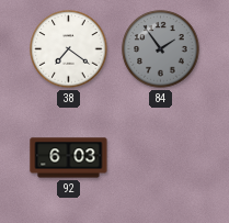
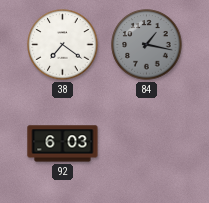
84: 1:54 -> 1:17
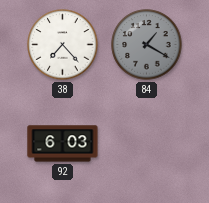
38: 7:21 -> 7:23
84: 1:17 -> 1:20
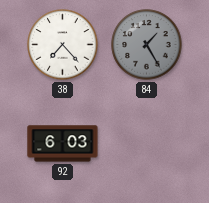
84: 1:20 -> 1:25
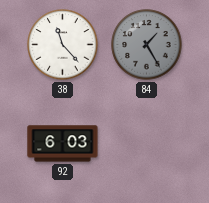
38: 7:23 -> 11:23
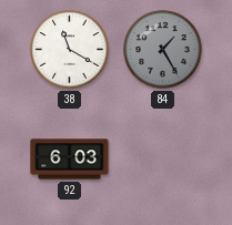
38: 11:23 -> 11:20
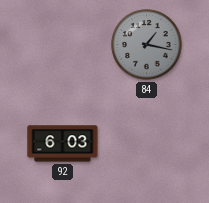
38: 11:20 -> none
84: 1:25 -> 1:17
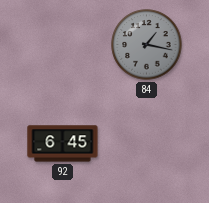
92: 6:03 -> 6:45
